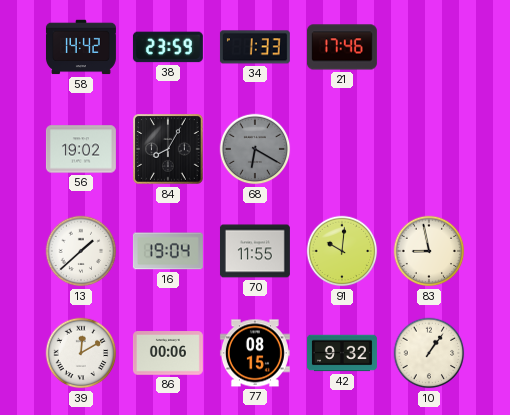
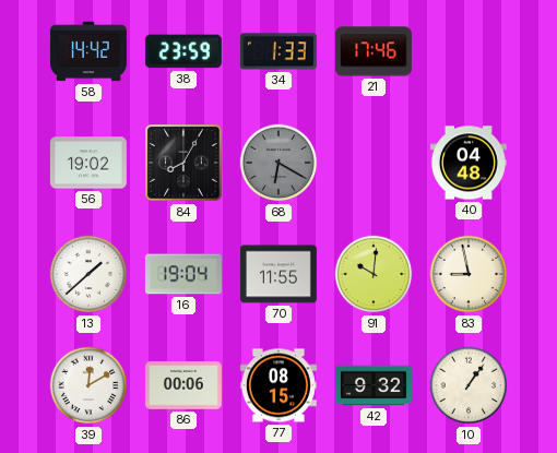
40: none -> 04:48
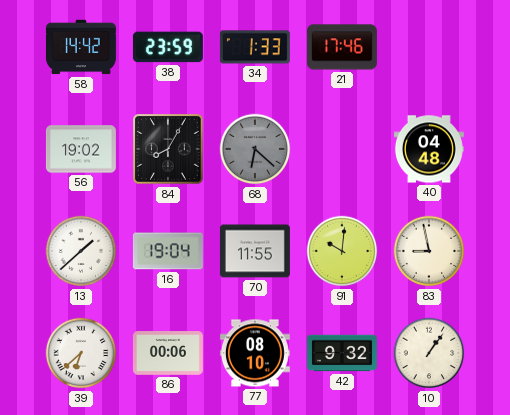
68: 6:20 -> 6:22
39: 12:10 -> 6:38
77: 08:15 -> 08:10
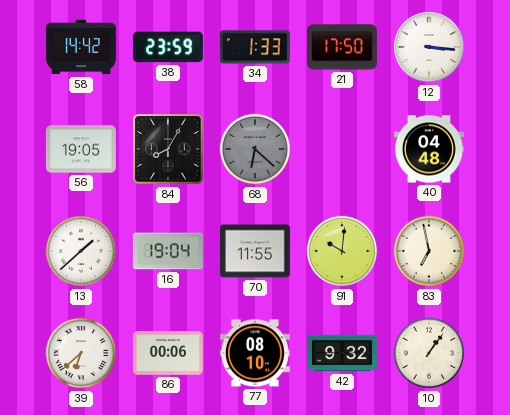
21: 17:46 -> 17:50
12: none -> 3:16
56: 19:02 -> 19:05
83: 8:58 -> 6:58
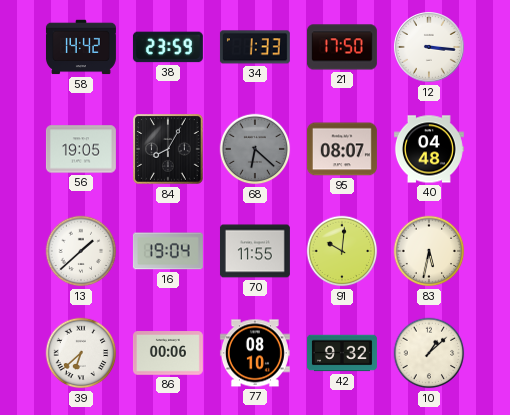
95: none -> 08:07
83: 6:58 -> 5:32
10: 1:06 -> 1:08
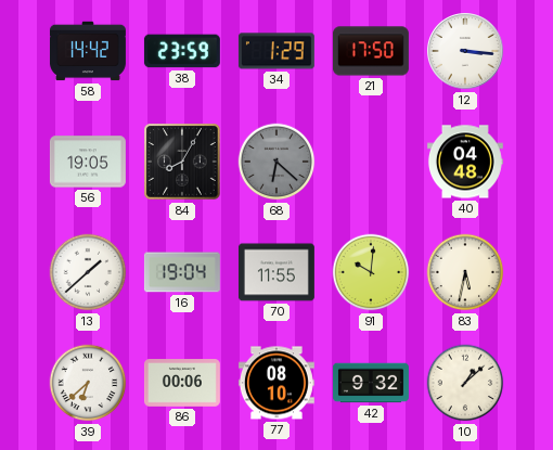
34: 1:33 -> 1:29
95: 08:07 -> none
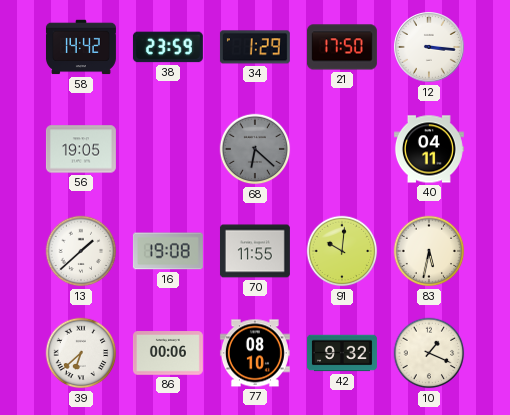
84: 8:05 -> none
40: 04:48 -> 04:11
16: 19:04 -> 19:08
10: 1:08 -> 1:19
